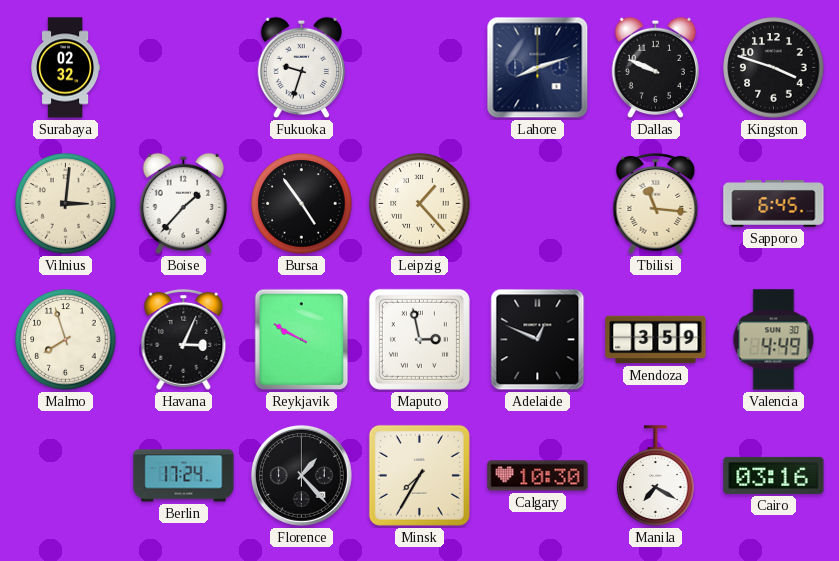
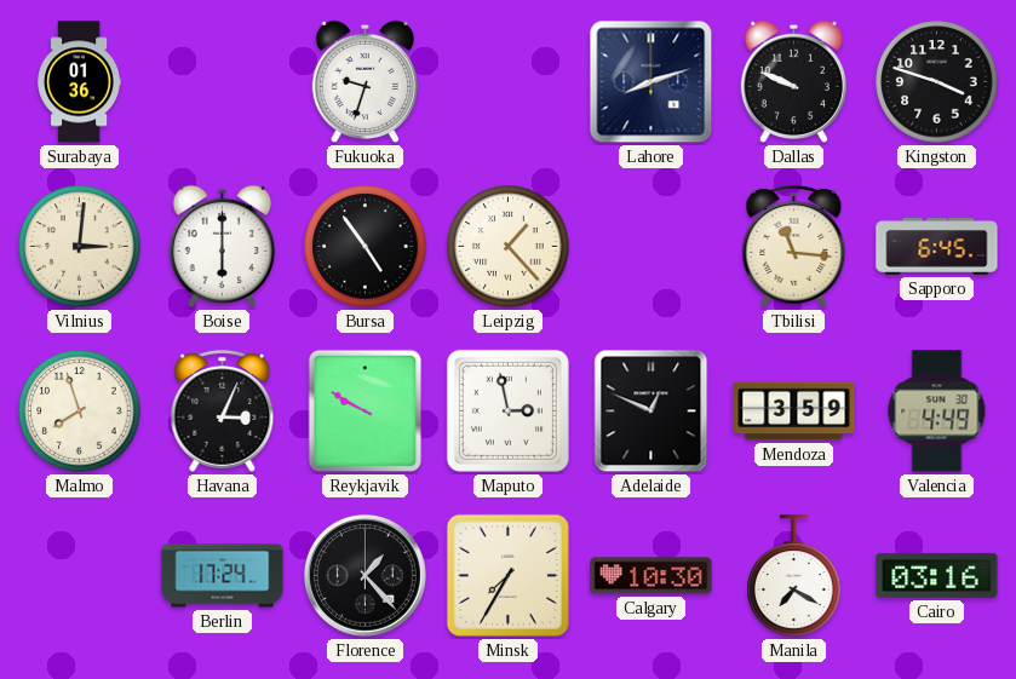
Surabaya: 02:32 -> 01:36
Boise: 1:37 -> 6:00
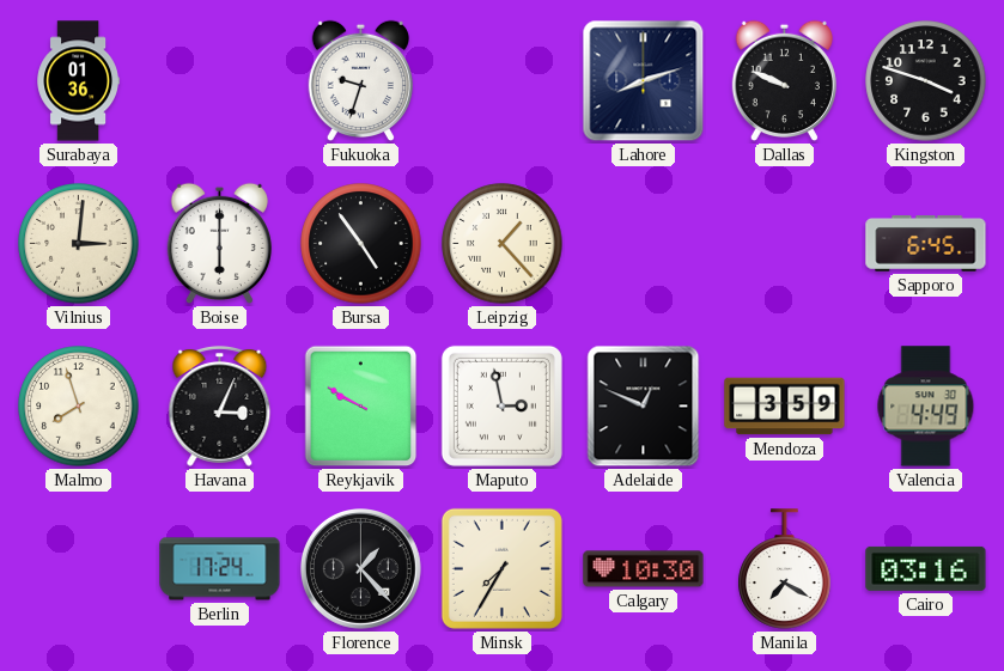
Tbilisi: 11:16 -> none
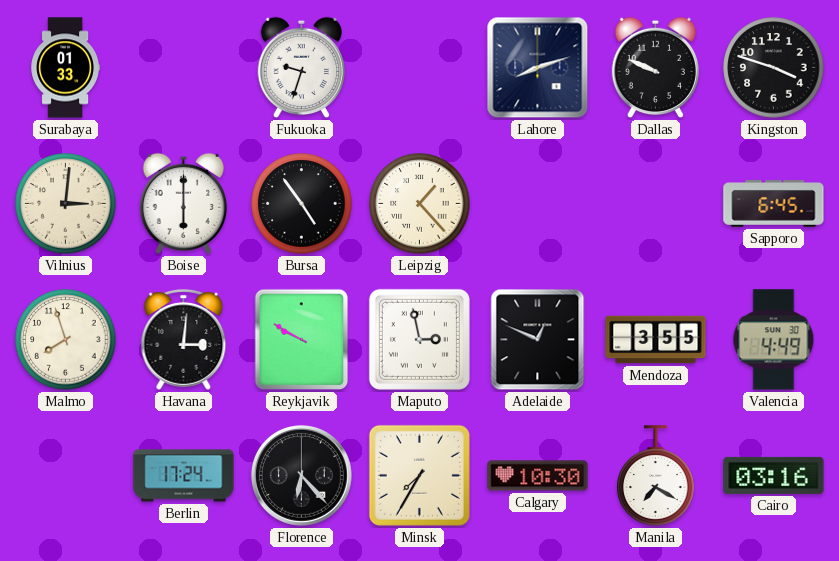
Surabaya: 01:36 -> 01:33
Havana: 3:04 -> 3:01
Mendoza: 3:59 -> 3:55
Florence: 1:23 -> 6:23
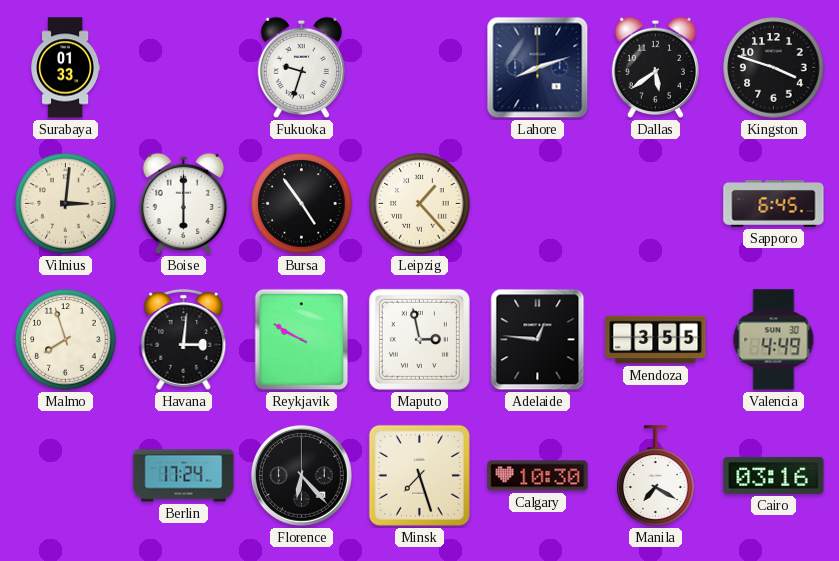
Dallas: 9:49 -> 5:39
Adelaide: 12:49 -> 12:46
Minsk: 7:35 -> 7:27
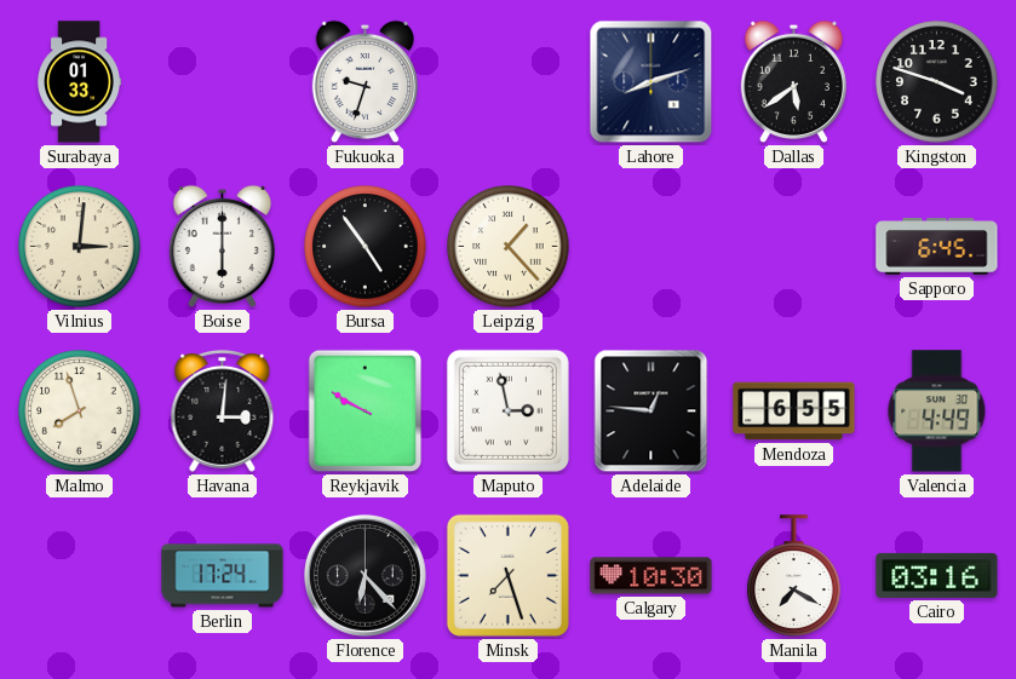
Mendoza: 3:55 -> 6:55
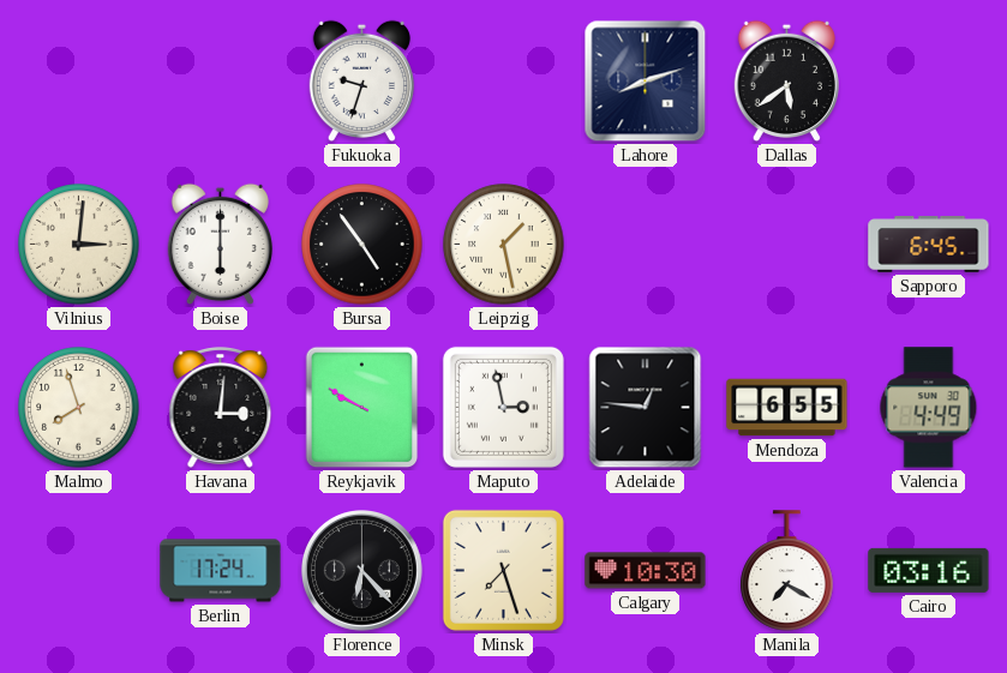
Surabaya: 01:33 -> none
Kingston: 3:48 -> none
Leipzig: 1:23 -> 1:28
